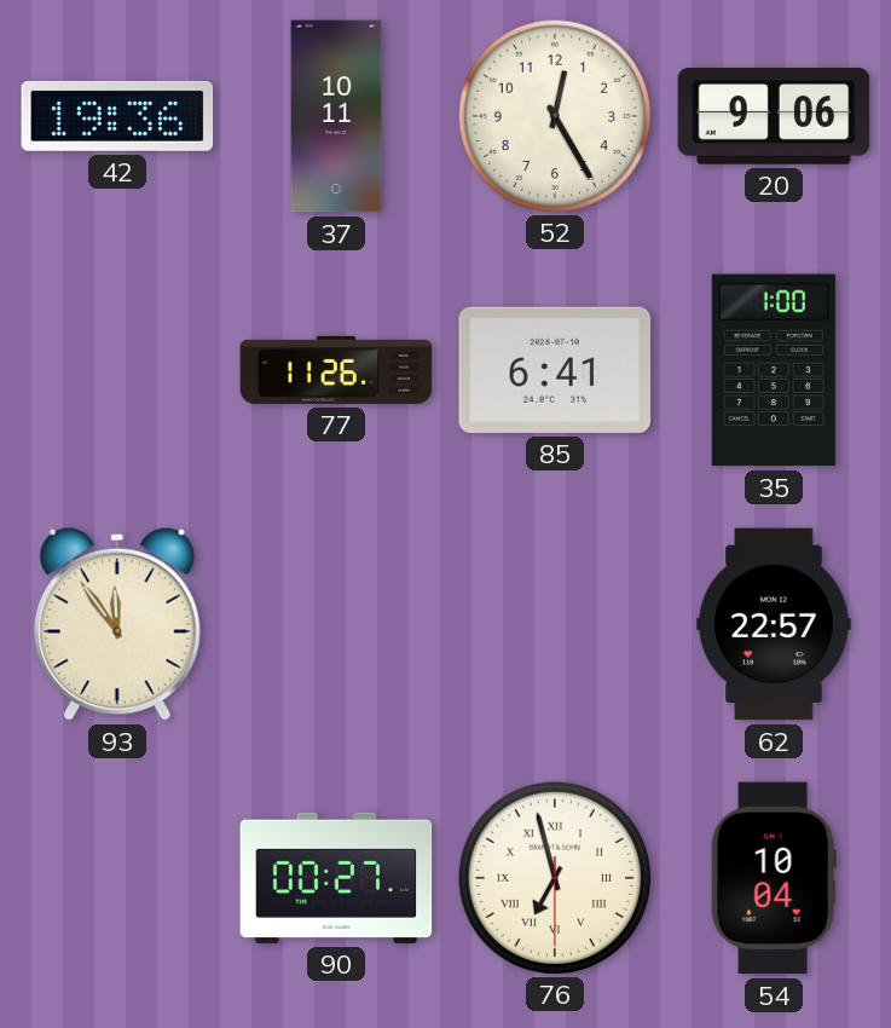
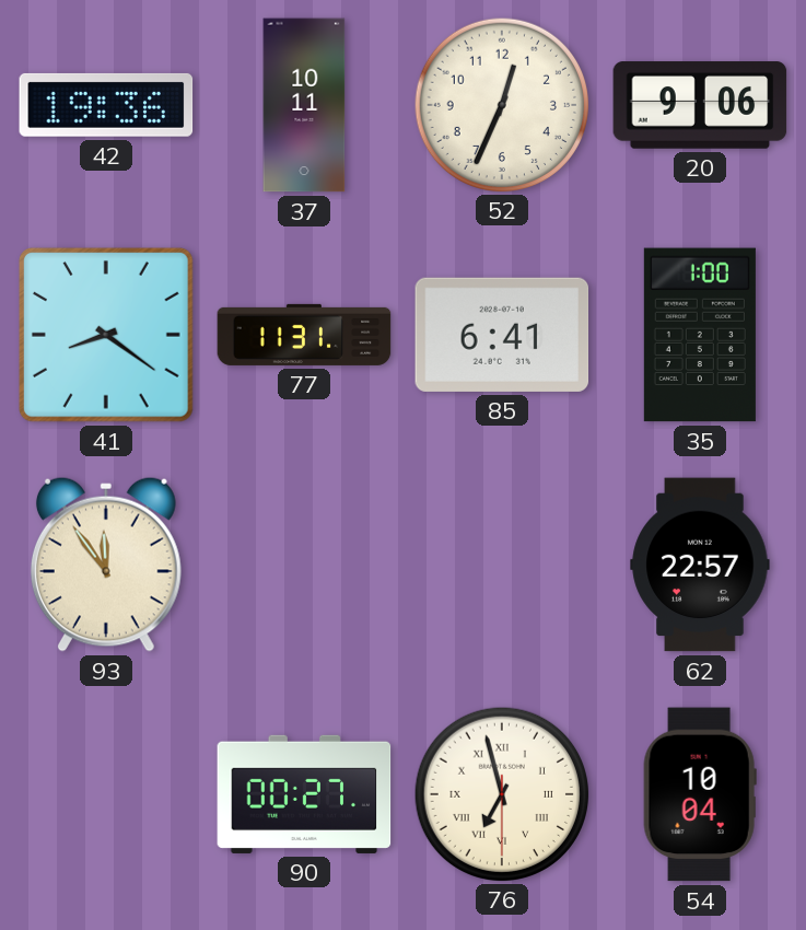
52: 12:25 -> 12:34
41: none -> 8:21
77: 11:26 -> 11:31
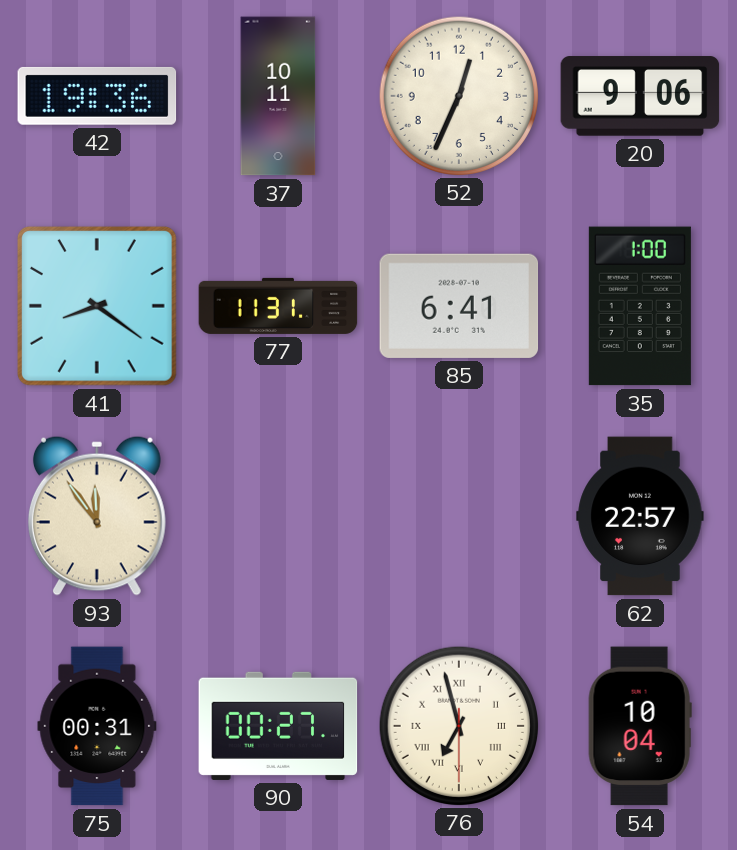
75: none -> 00:31
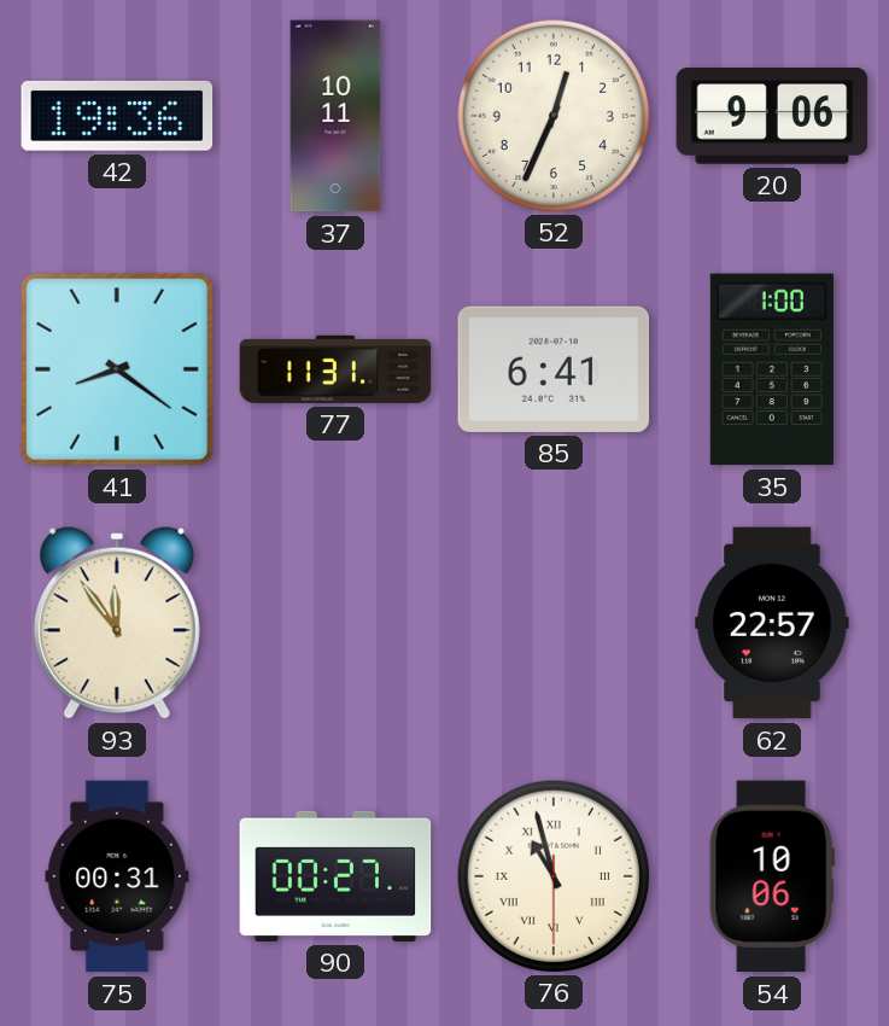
76: 6:57 -> 10:57
54: 10:04 -> 10:06
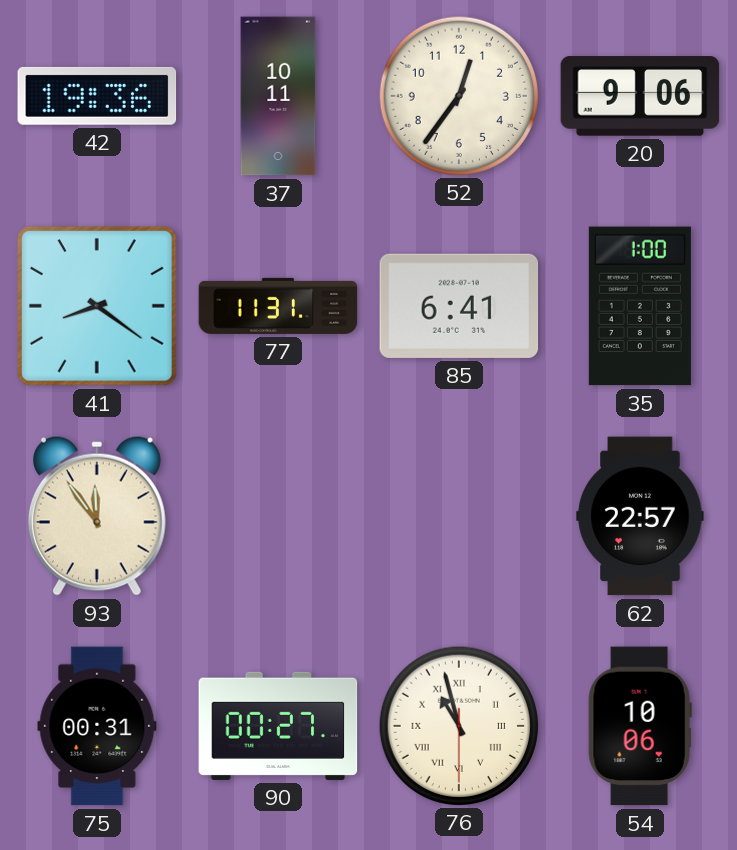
52: 12:34 -> 12:36
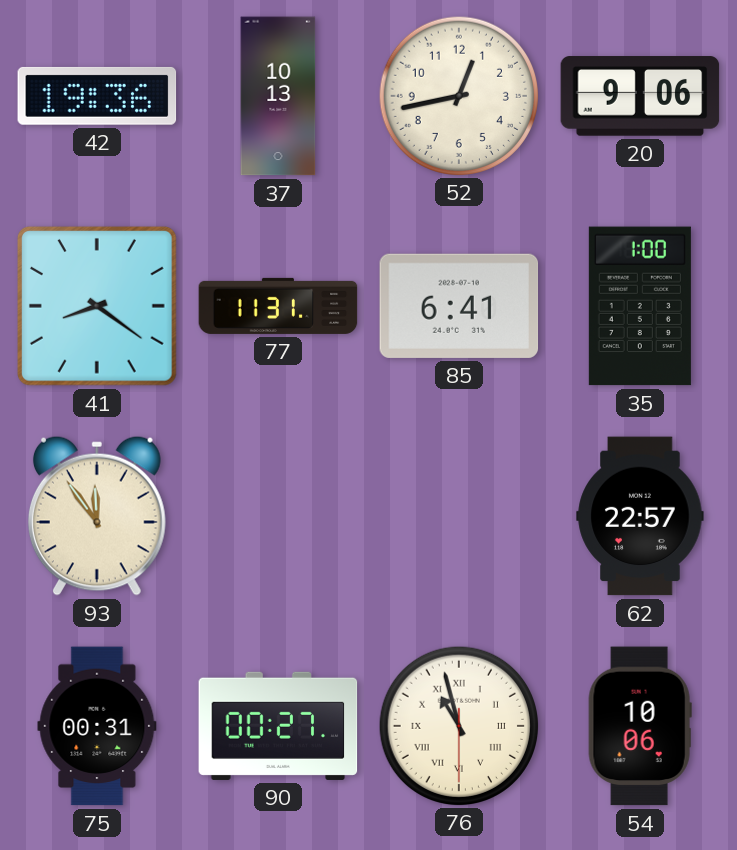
37: 10:11 -> 10:13
52: 12:36 -> 12:43
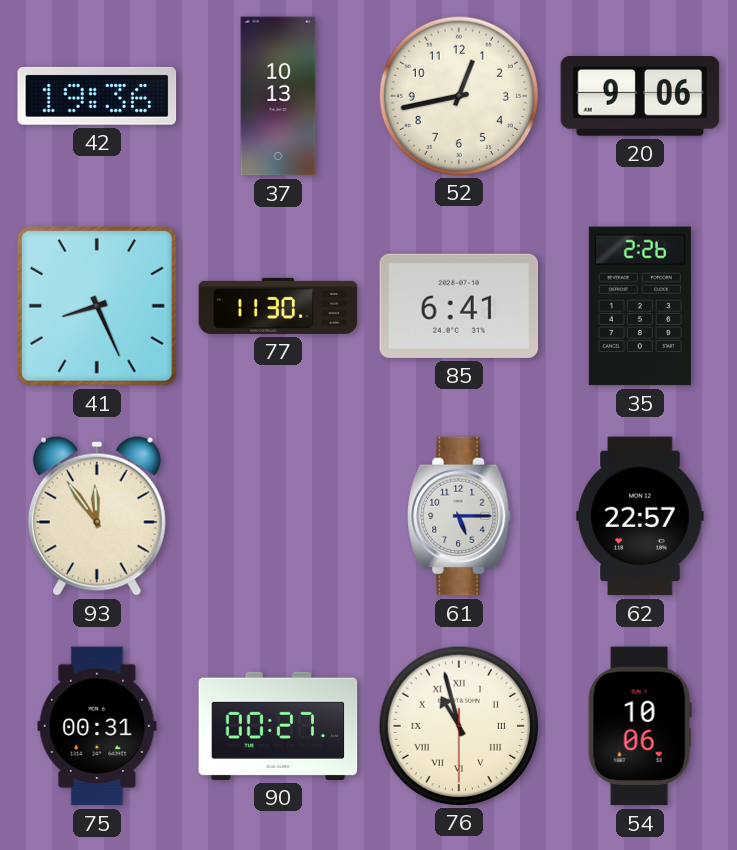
41: 8:21 -> 8:26
77: 11:31 -> 11:30
35: 1:00 -> 2:26
61: none -> 5:15
